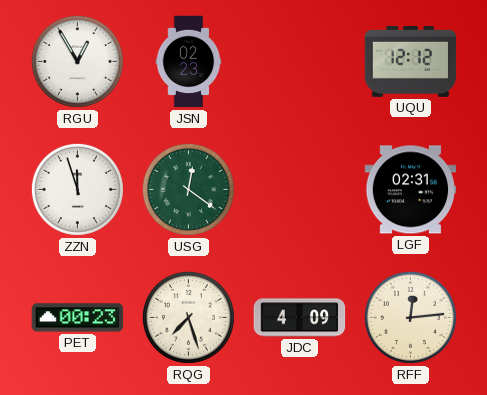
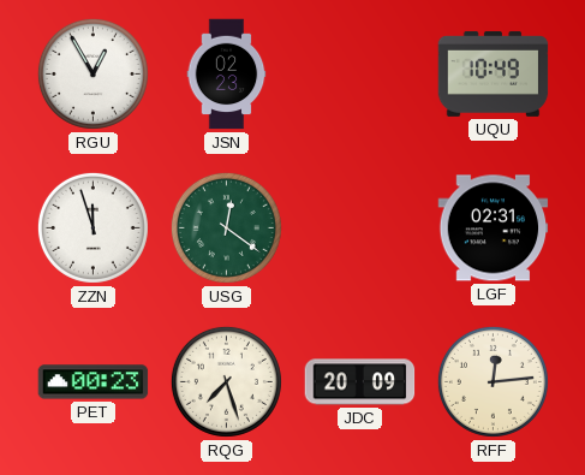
UQU: 12:12 -> 10:49
JDC: 4:09 -> 20:09
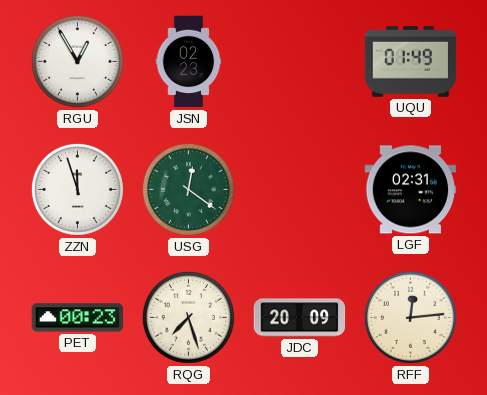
UQU: 10:49 -> 01:49
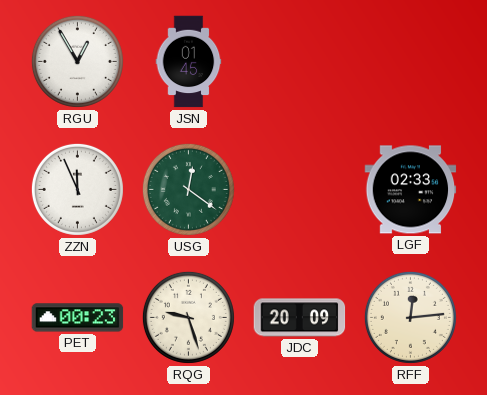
JSN: 02:23 -> 01:45
UQU: 01:49 -> none
ZZN: 11:57 -> 11:56
LGF: 02:31 -> 02:33
RQG: 7:27 -> 9:27
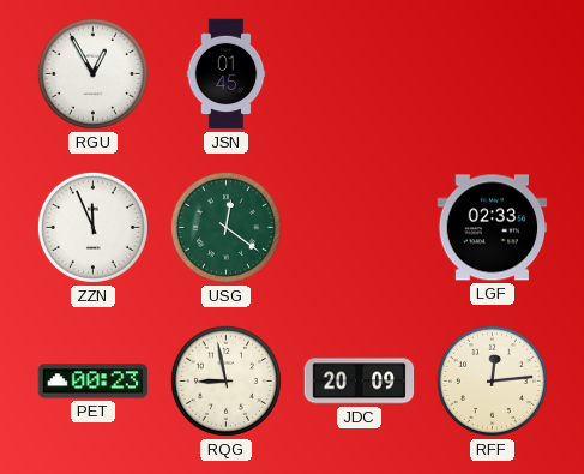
RQG: 9:27 -> 8:58
